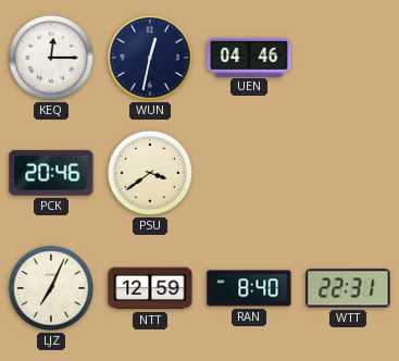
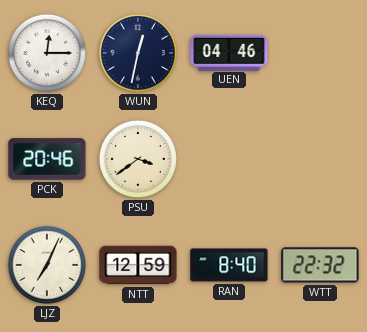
WTT: 22:31 -> 22:32
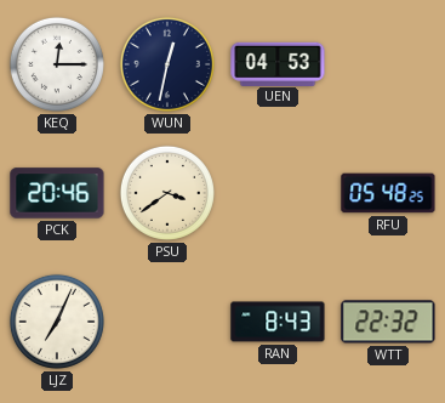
UEN: 04:46 -> 04:53
RFU: none -> 05:48
NTT: 12:59 -> none
RAN: 8:40 -> 8:43
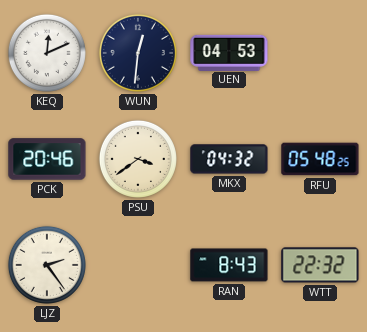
KEQ: 12:15 -> 12:11
WUN: 12:32 -> 12:31
MKX: none -> 04:32
LJZ: 7:04 -> 2:24
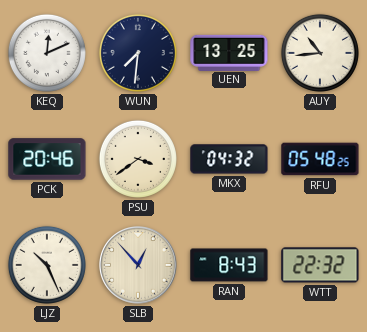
WUN: 12:31 -> 7:31
UEN: 04:53 -> 13:25
AUY: none -> 10:44
LJZ: 2:24 -> 10:26
SLB: none -> 12:53
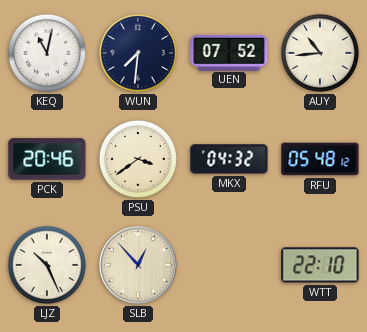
KEQ: 12:11 -> 11:02
UEN: 13:25 -> 07:52
RFU: 05:48:25 -> 05:48:12
RAN: 8:43 -> none
WTT: 22:32 -> 22:10
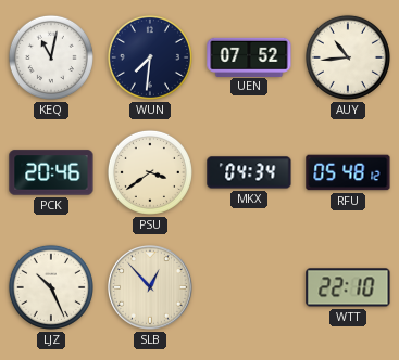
MKX: 04:32 -> 04:34
